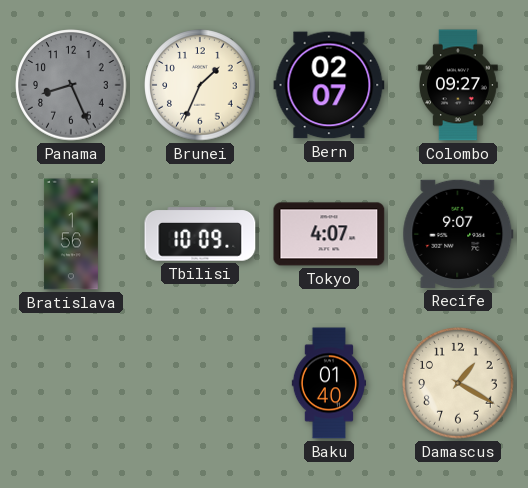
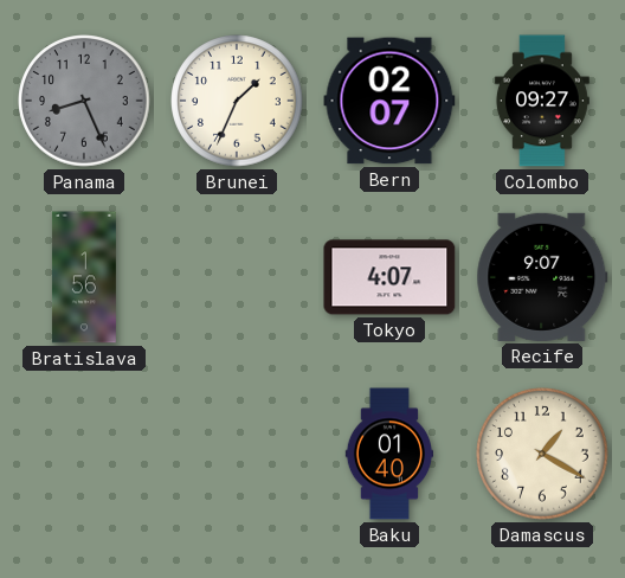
Tbilisi: 10:09 -> none
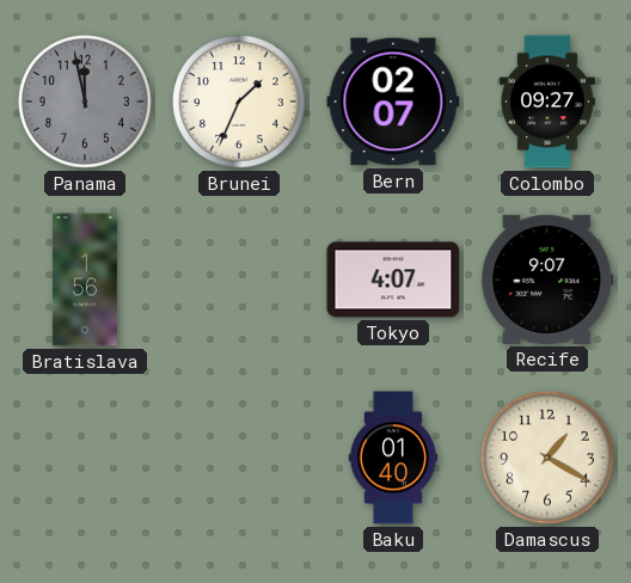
Panama: 8:26 -> 11:58
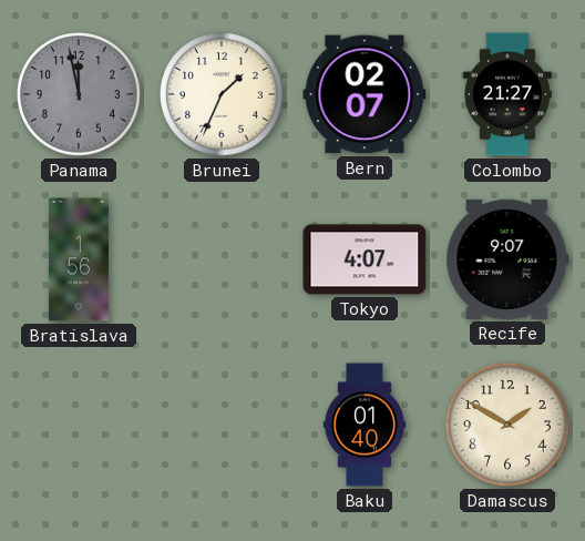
Colombo: 09:27 -> 21:27
Damascus: 1:20 -> 1:50
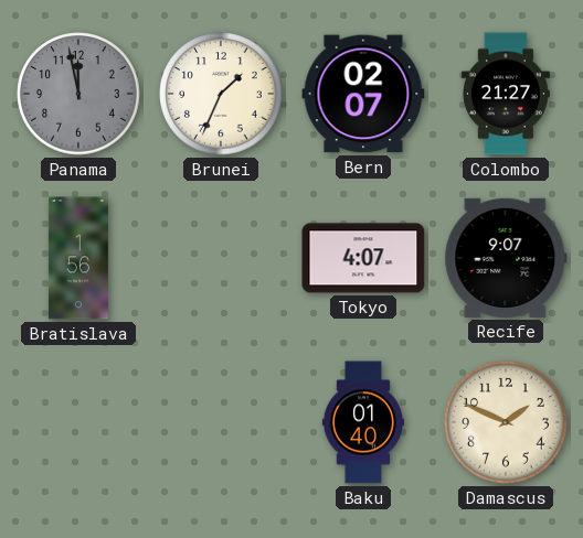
Damascus: 1:50 -> 1:49
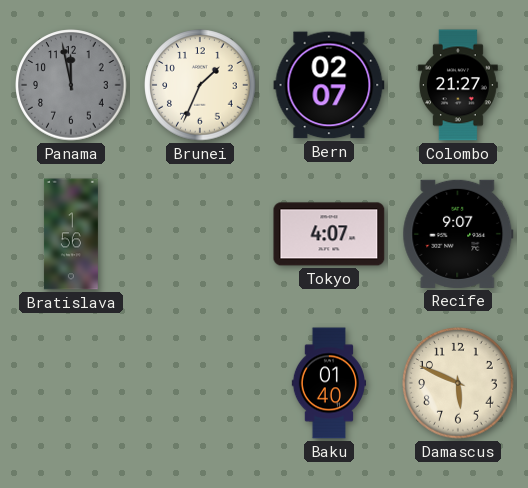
Damascus: 1:49 -> 5:49
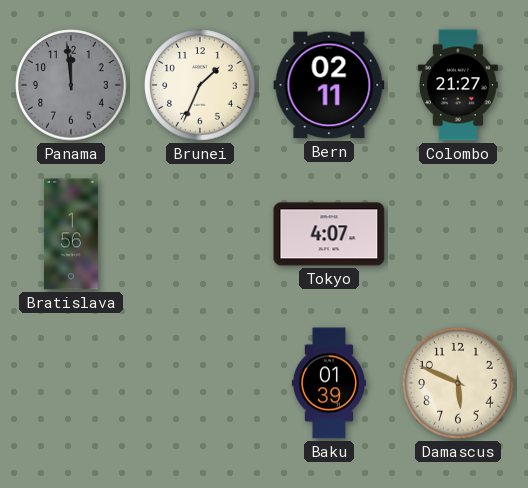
Panama: 11:58 -> 11:59
Bern: 02:07 -> 02:11
Recife: 9:07 -> none
Baku: 01:40 -> 01:39
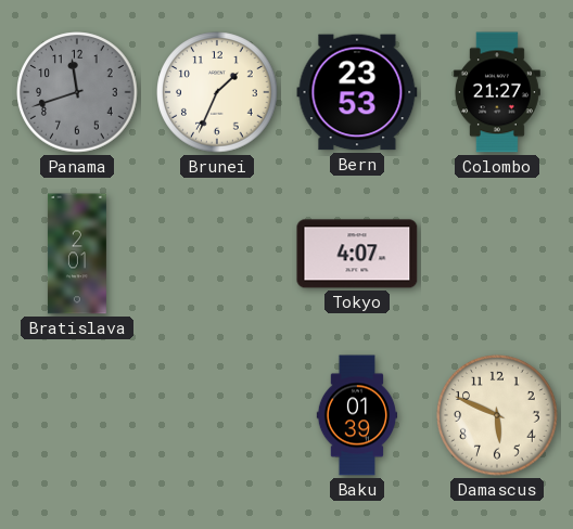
Panama: 11:59 -> 11:42
Bern: 02:11 -> 23:53
Bratislava: 1:56 -> 2:01
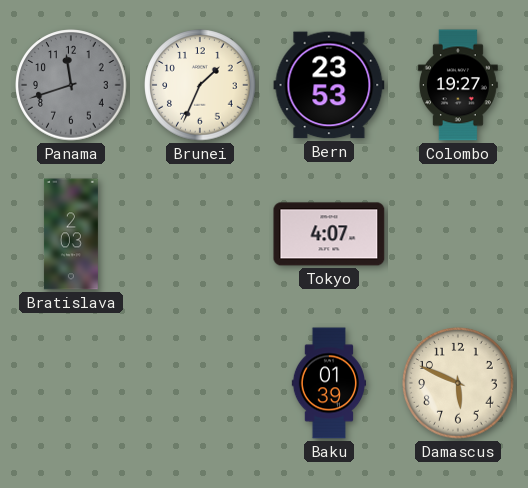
Colombo: 21:27 -> 19:27
Bratislava: 2:01 -> 2:03
